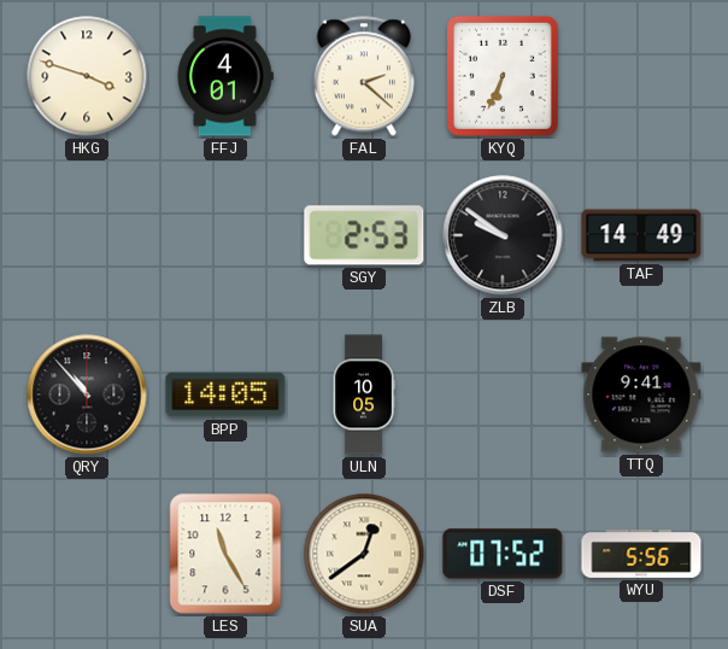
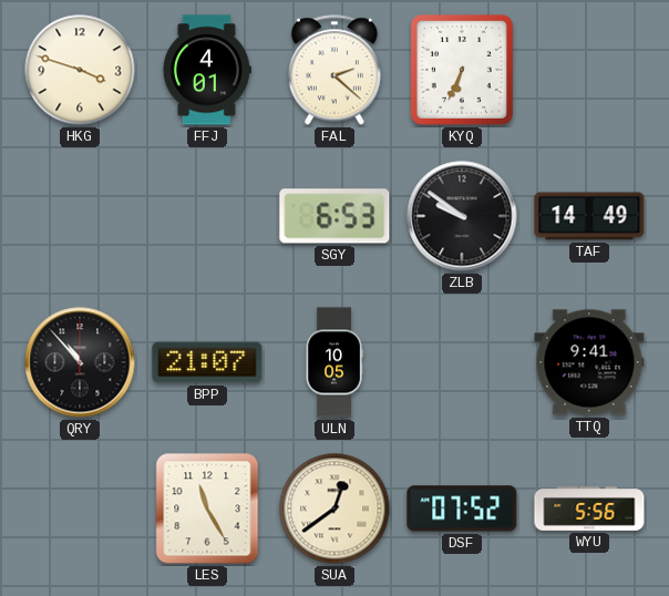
SGY: 2:53 -> 6:53
BPP: 14:05 -> 21:07
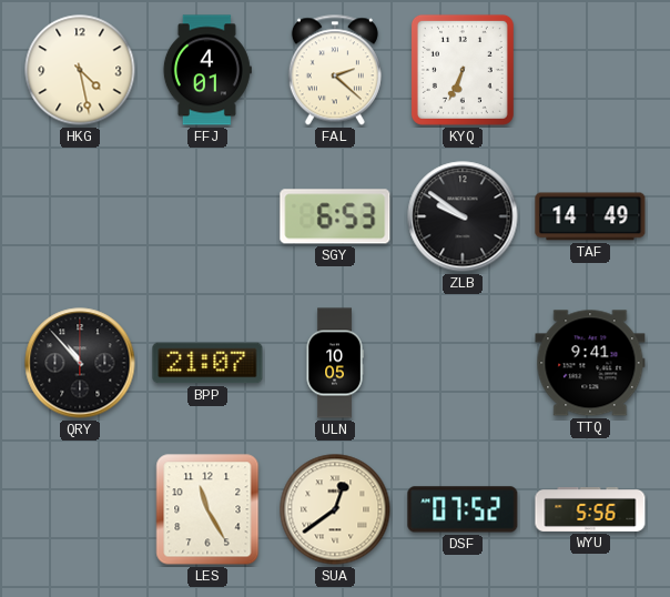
HKG: 3:48 -> 4:28
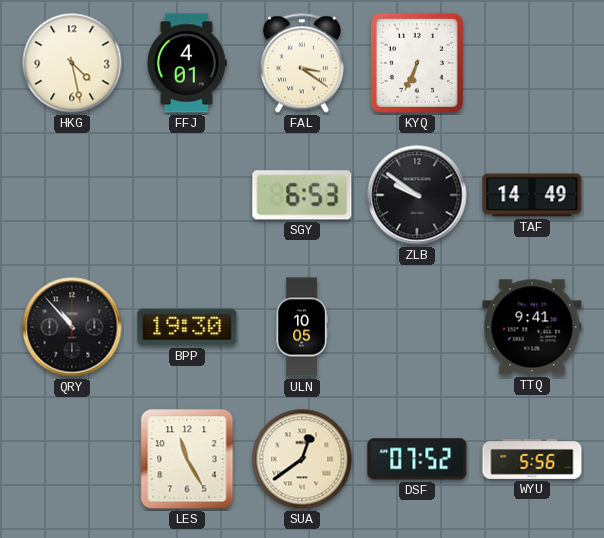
FAL: 2:22 -> 3:21
BPP: 21:07 -> 19:30
